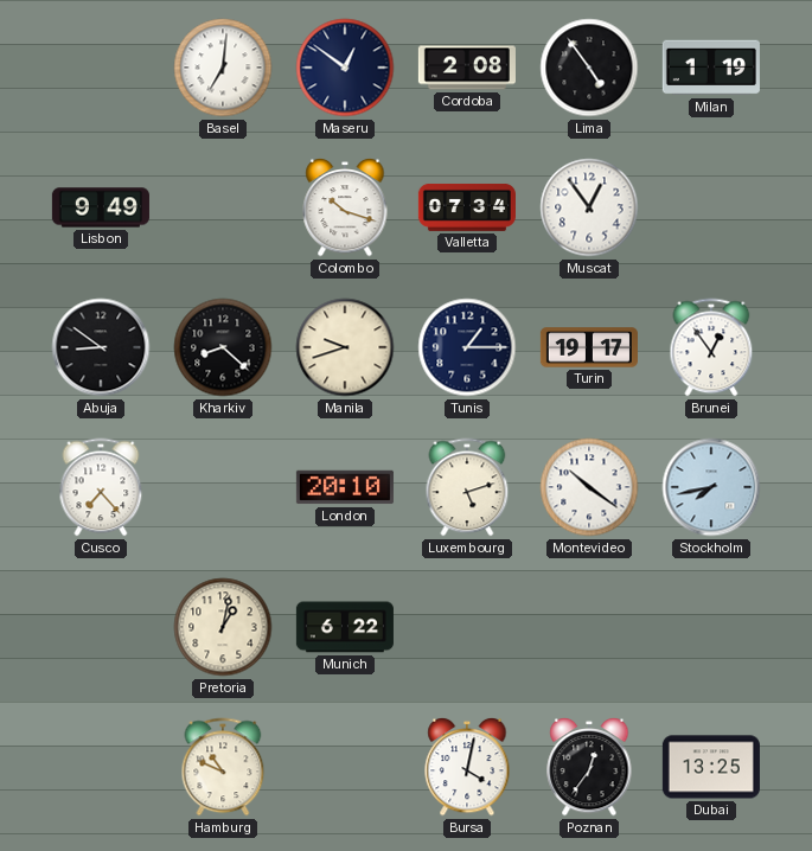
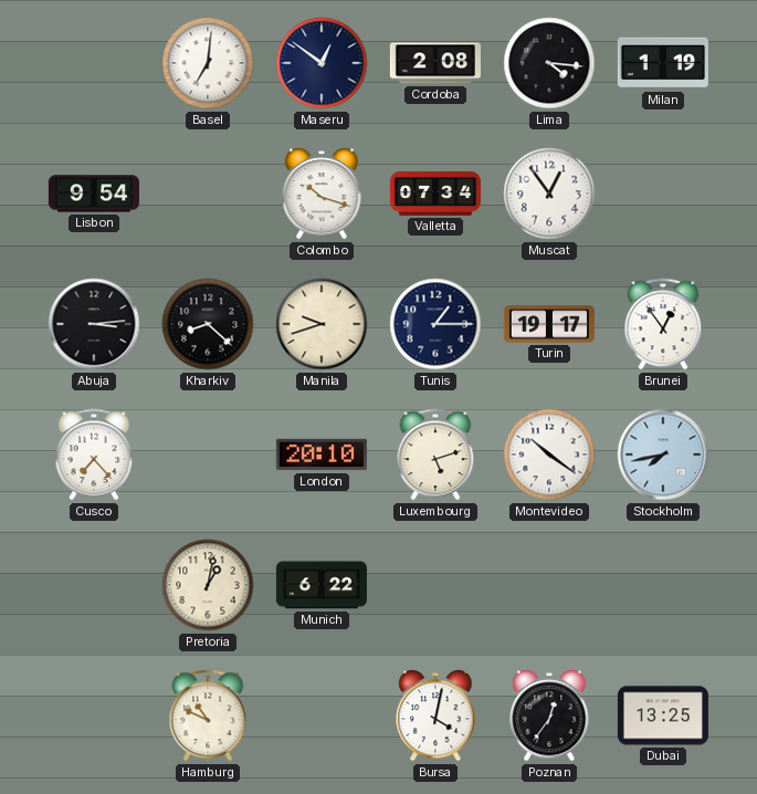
Lima: 4:54 -> 4:16
Lisbon: 9:49 -> 9:54
Abuja: 8:51 -> 3:14
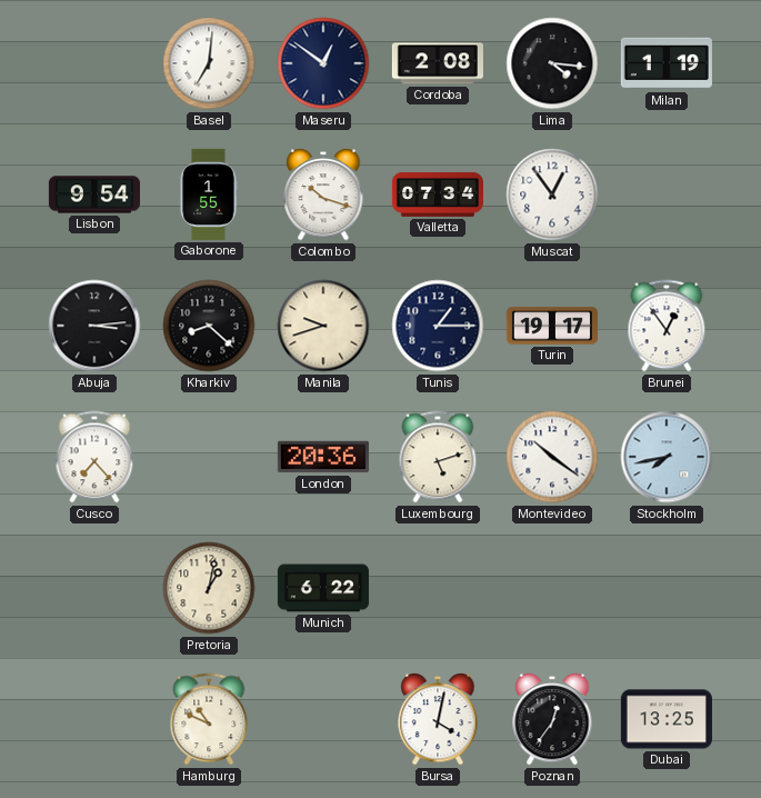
Gaborone: none -> 1:55
London: 20:10 -> 20:36
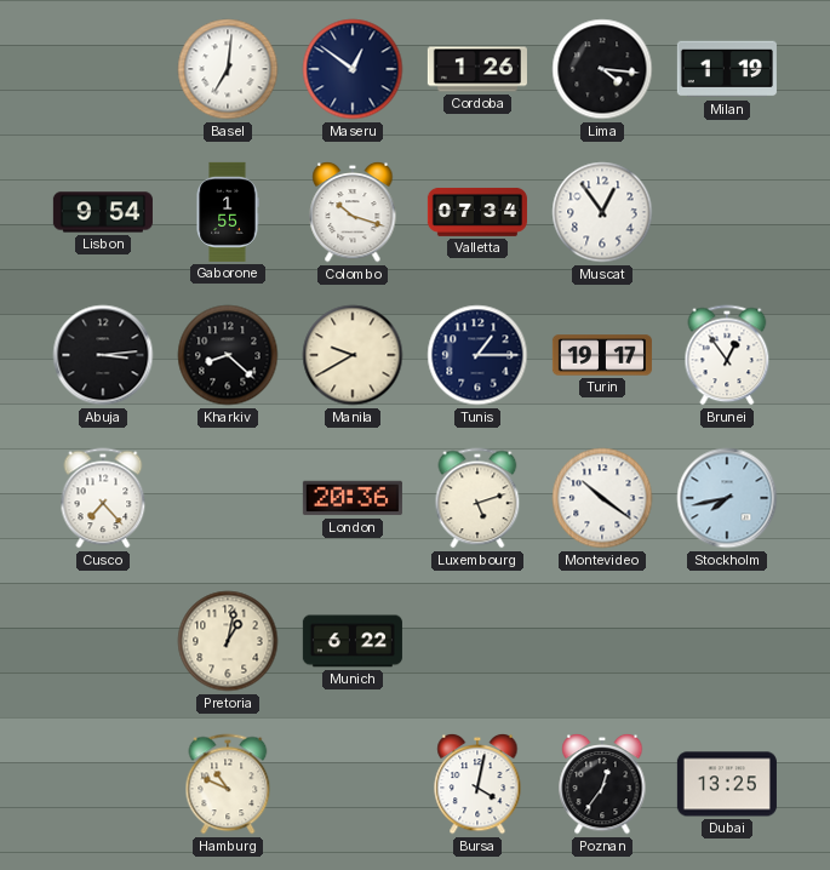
Cordoba: 2:08 -> 1:26
Manila: 9:42 -> 9:40
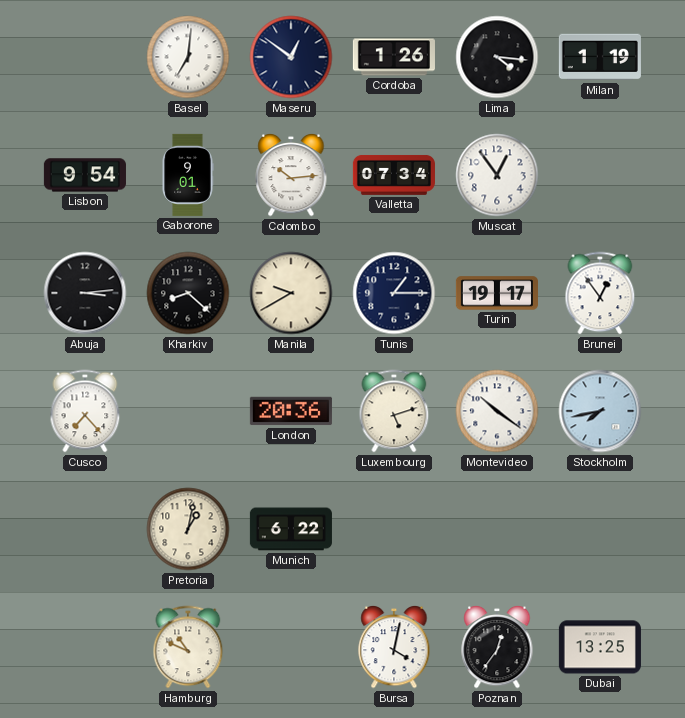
Gaborone: 1:55 -> 9:01
Colombo: 10:18 -> 10:14
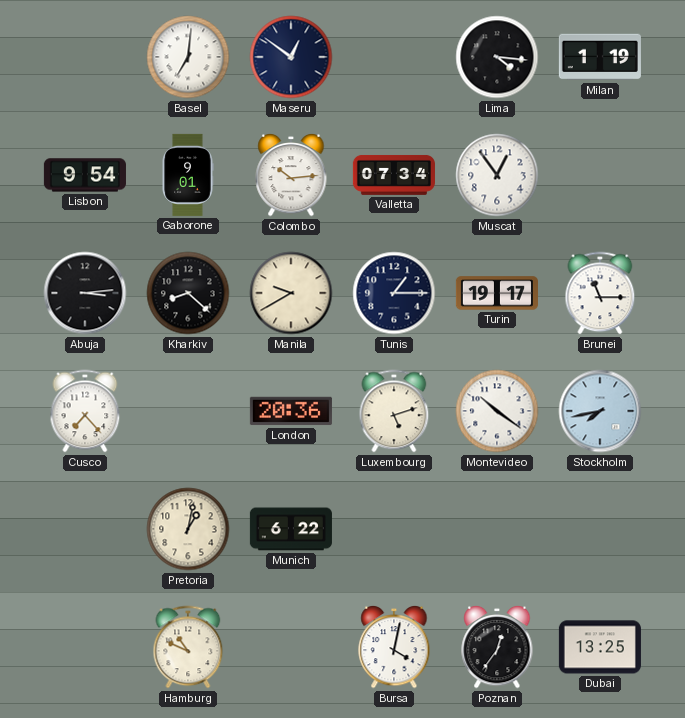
Cordoba: 1:26 -> none
Brunei: 12:54 -> 11:15
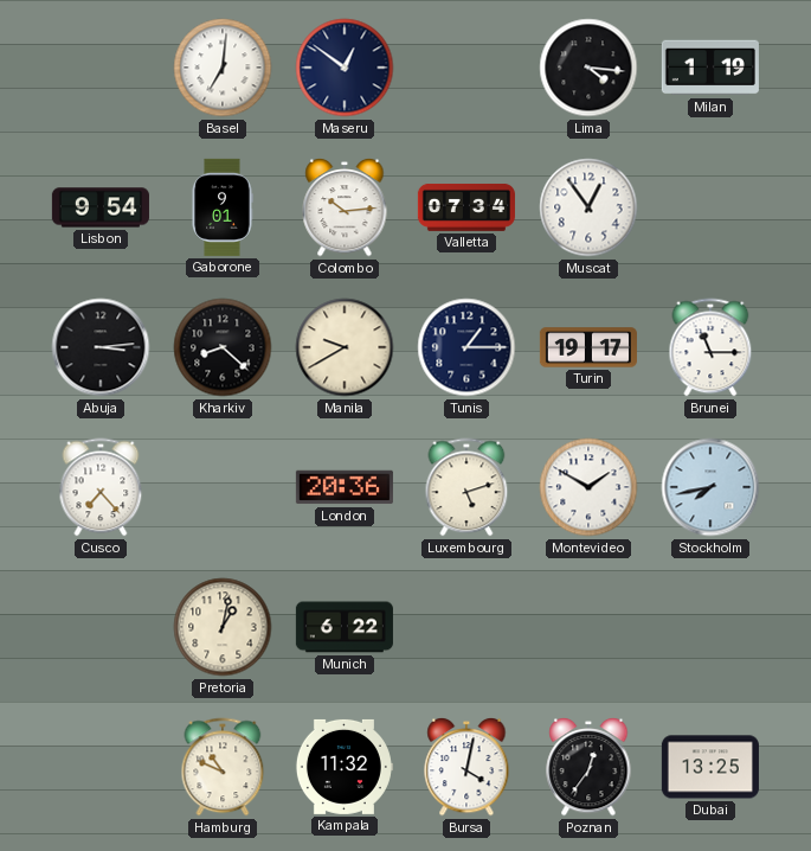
Montevideo: 10:21 -> 1:50
Kampala: none -> 11:32
